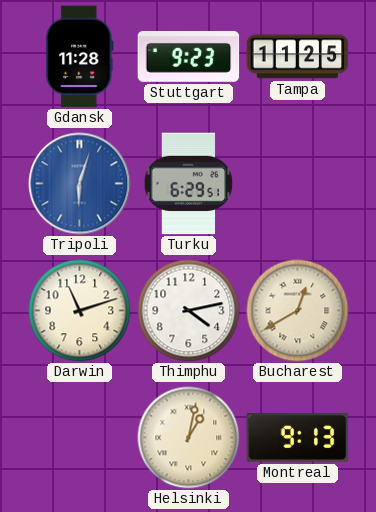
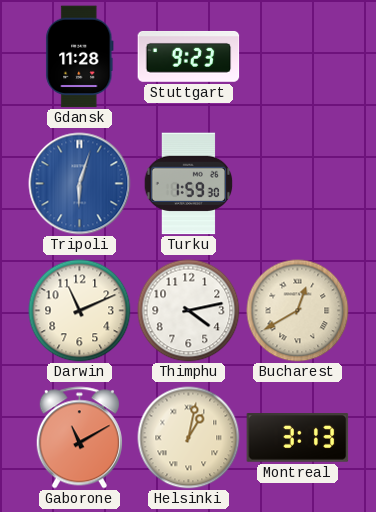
Tampa: 11:25 -> none
Turku: 6:29 -> 1:59
Darwin: 11:12 -> 11:11
Gaborone: none -> 11:10
Montreal: 9:13 -> 3:13
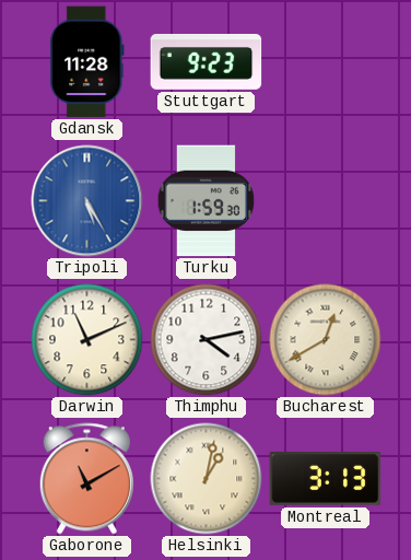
Tripoli: 6:03 -> 5:25
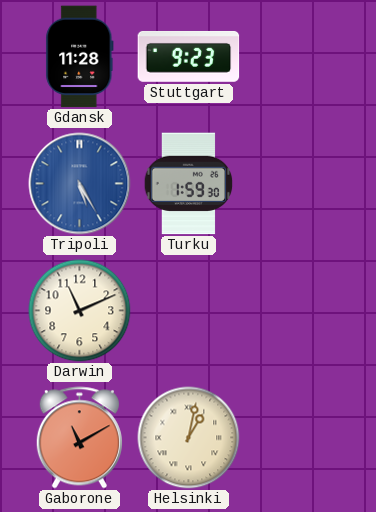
Thimphu: 4:13 -> none
Bucharest: 12:40 -> none
Montreal: 3:13 -> none
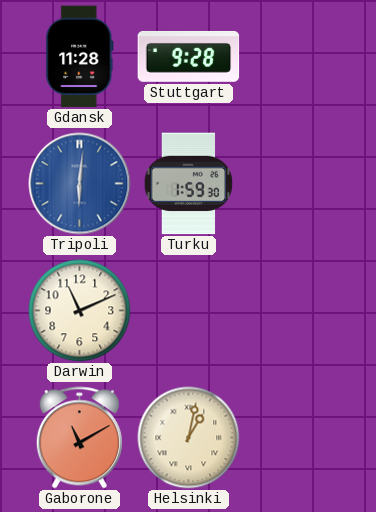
Stuttgart: 9:23 -> 9:28
Tripoli: 5:25 -> 6:01
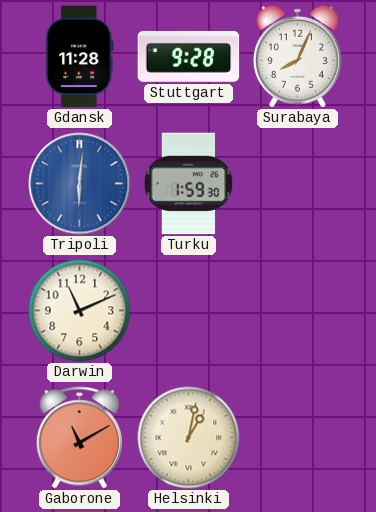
Surabaya: none -> 8:04
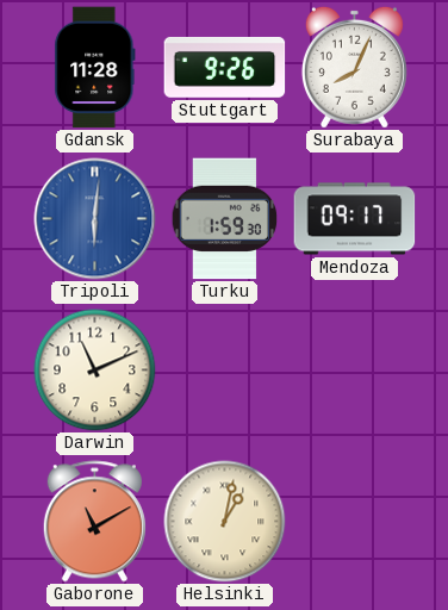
Stuttgart: 9:28 -> 9:26
Mendoza: none -> 09:17
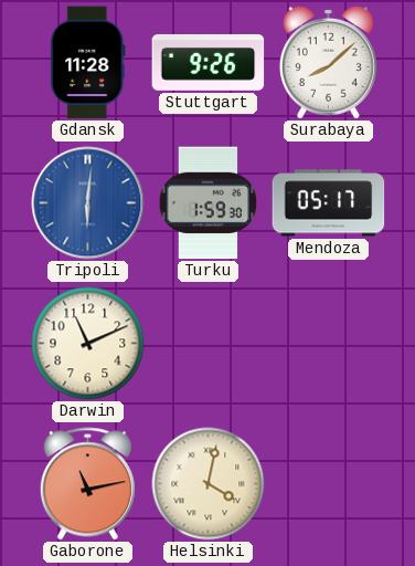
Surabaya: 8:04 -> 8:08
Mendoza: 09:17 -> 05:17
Gaborone: 11:10 -> 11:13
Helsinki: 1:02 -> 4:02
